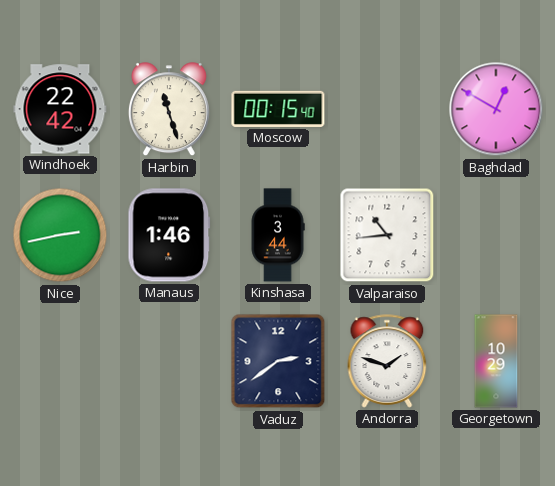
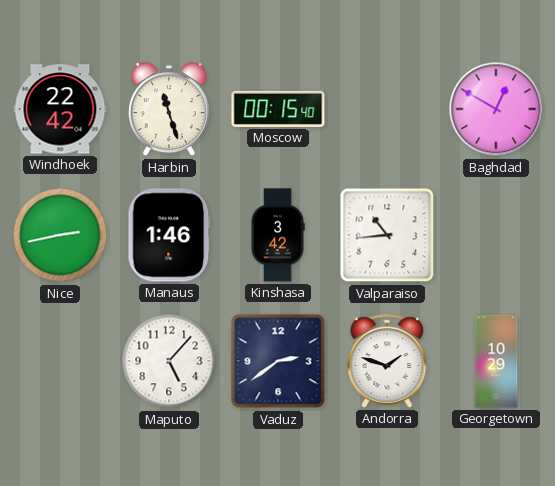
Kinshasa: 3:44 -> 3:42
Maputo: none -> 5:07
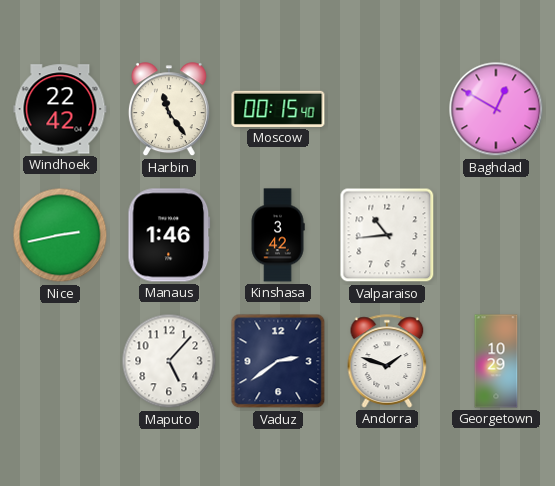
Harbin: 11:27 -> 11:24
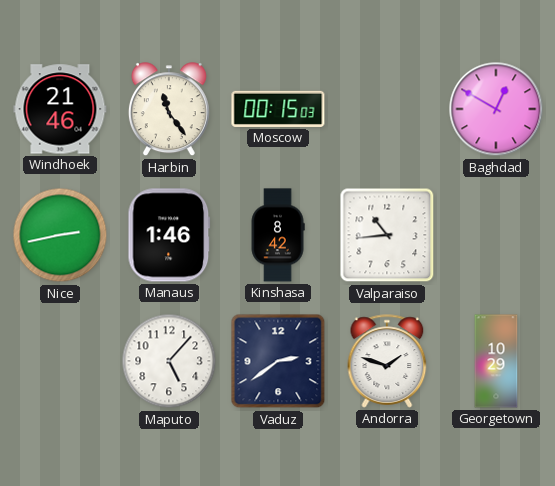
Windhoek: 22:42 -> 21:46
Moscow: 00:15:40 -> 00:15:03
Kinshasa: 3:42 -> 8:42
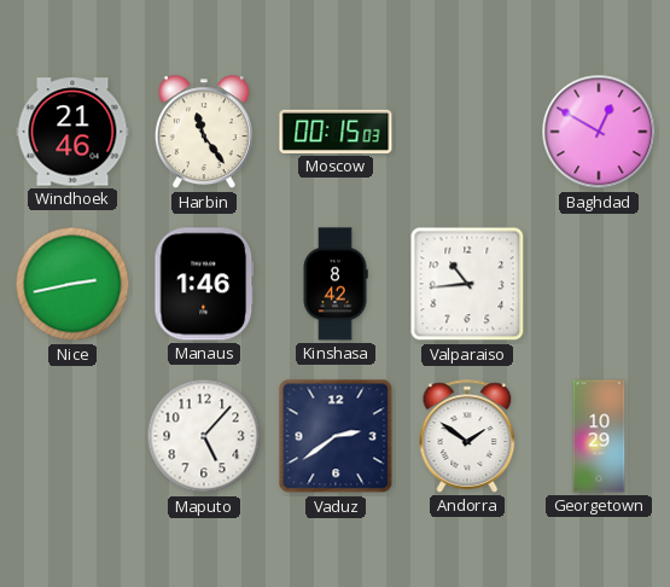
Andorra: 1:48 -> 1:51
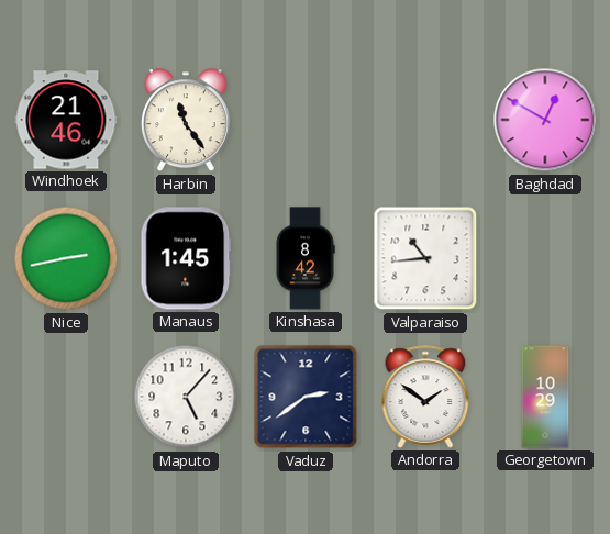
Moscow: 00:15 -> none
Manaus: 1:46 -> 1:45
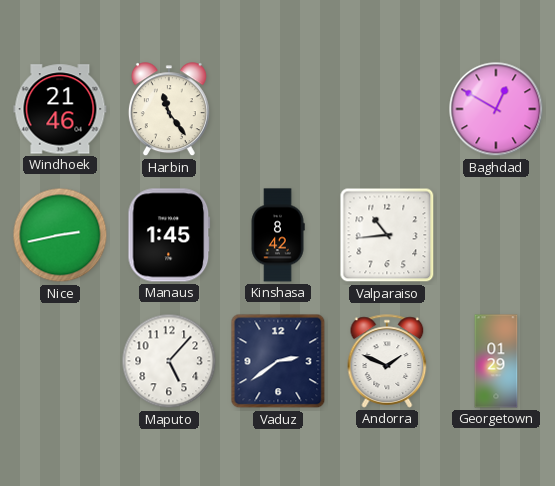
Andorra: 1:51 -> 1:49
Georgetown: 10:29 -> 01:29
